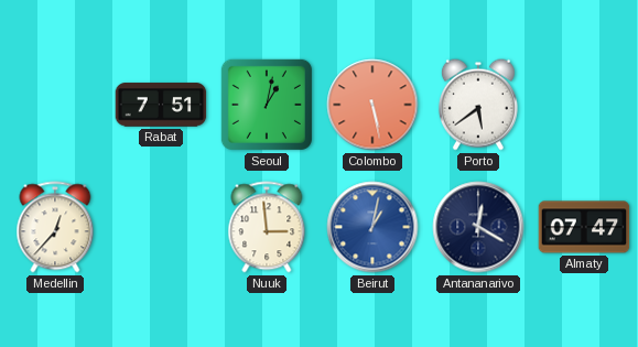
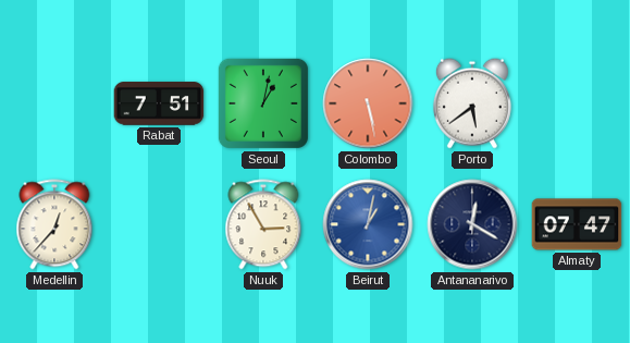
Nuuk: 2:59 -> 2:55
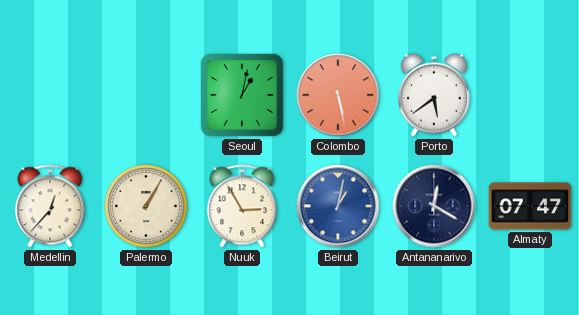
Rabat: 7:51 -> none
Palermo: none -> 1:05
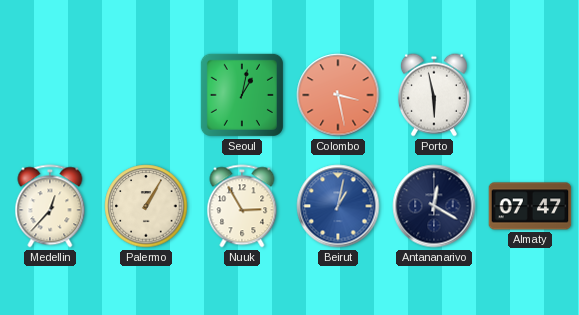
Colombo: 5:28 -> 3:28
Porto: 5:39 -> 5:58
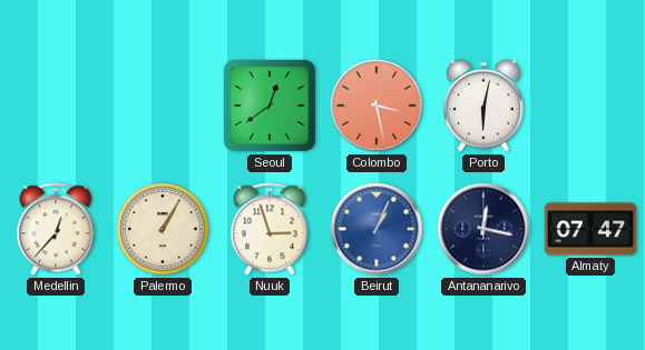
Seoul: 1:02 -> 12:39
Porto: 5:58 -> 6:02
Nuuk: 2:55 -> 2:57
Beirut: 1:02 -> 1:04
Antananarivo: 12:20 -> 12:17
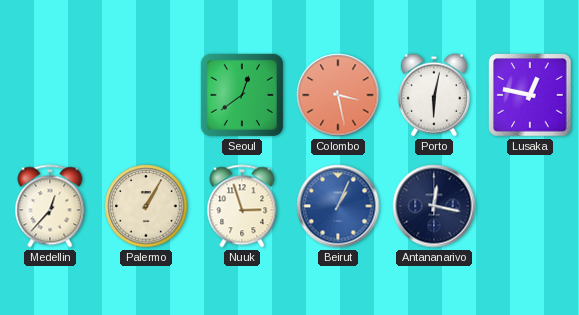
Lusaka: none -> 12:47
Almaty: 07:47 -> none
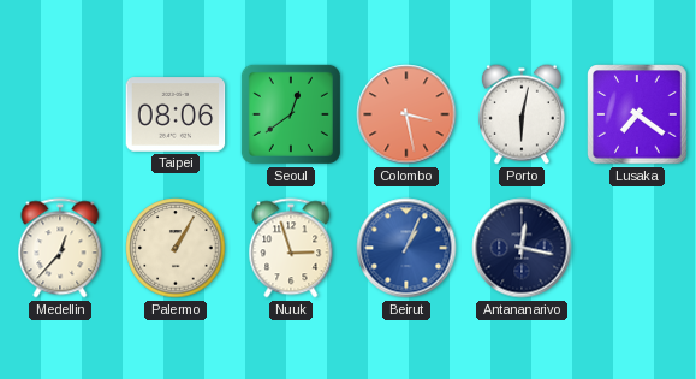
Taipei: none -> 08:06
Lusaka: 12:47 -> 7:21
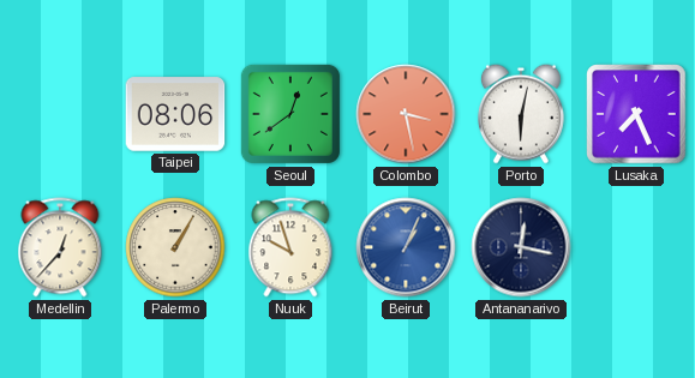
Lusaka: 7:21 -> 7:26
Nuuk: 2:57 -> 9:57
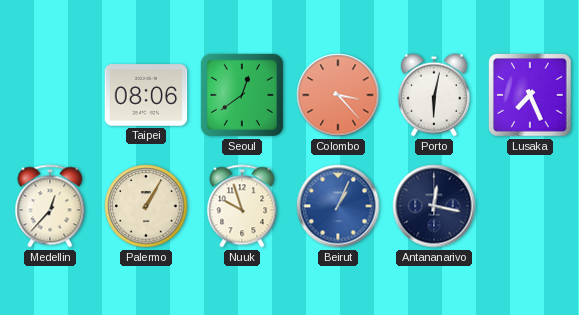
Colombo: 3:28 -> 3:23
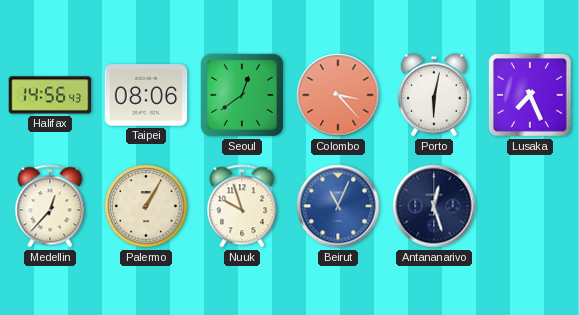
Halifax: none -> 14:56
Beirut: 1:04 -> 11:04
Antananarivo: 12:17 -> 12:27
